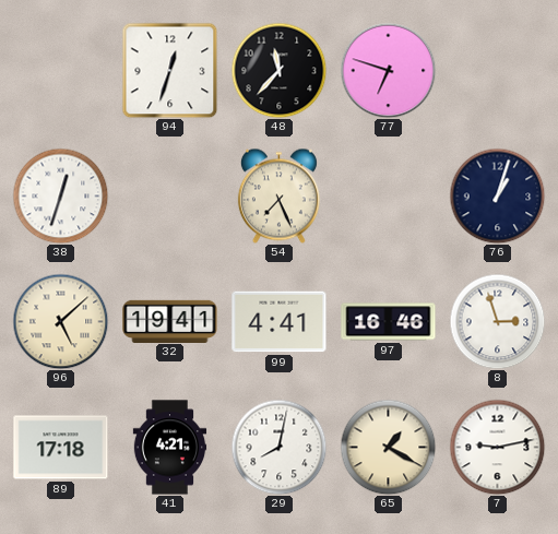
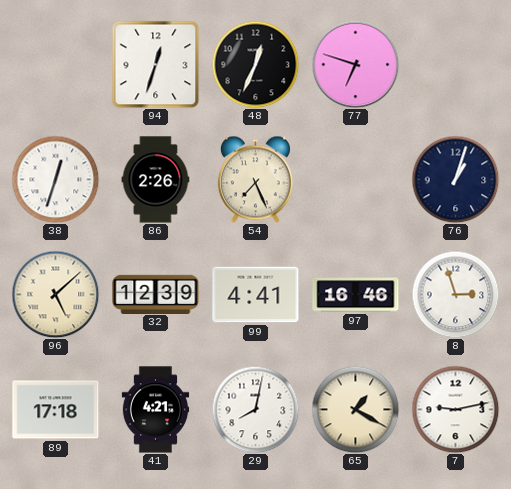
48: 11:37 -> 12:34
86: none -> 2:26
32: 19:41 -> 12:39
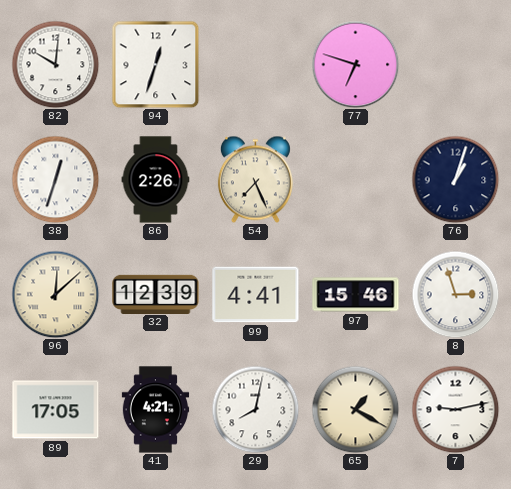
82: none -> 10:01
48: 12:34 -> none
96: 5:08 -> 12:08
97: 16:46 -> 15:46
89: 17:18 -> 17:05
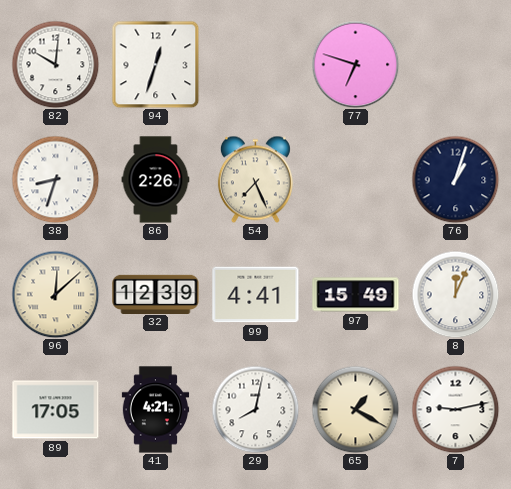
38: 12:33 -> 8:33
97: 15:46 -> 15:49
8: 2:57 -> 12:04
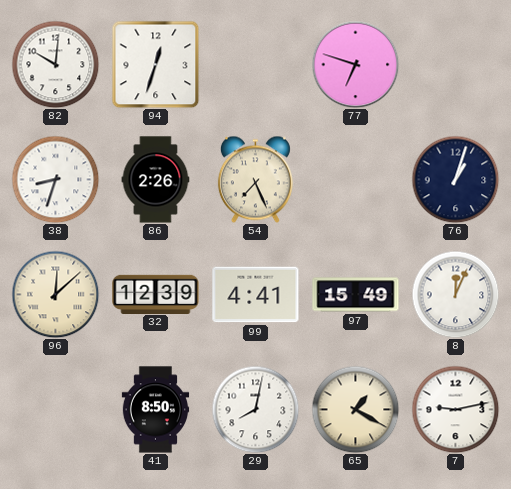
89: 17:05 -> none
41: 4:21 -> 8:50
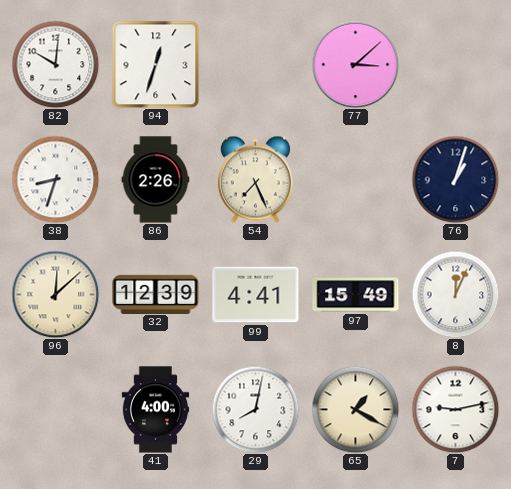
77: 6:48 -> 3:08
41: 8:50 -> 4:00
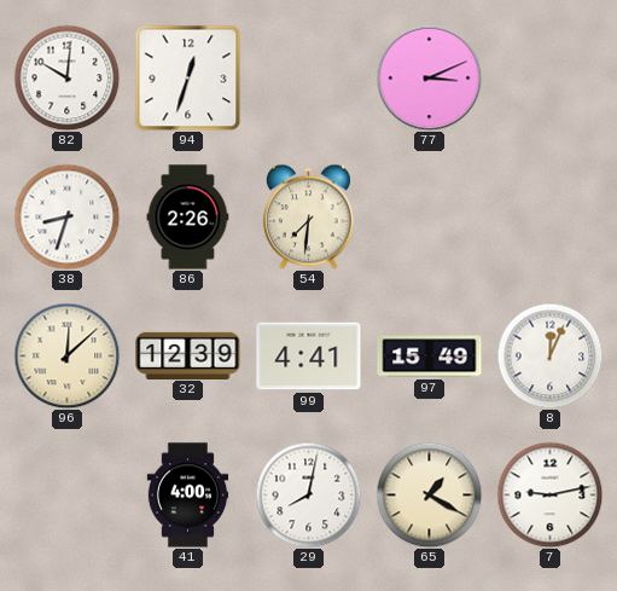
77: 3:08 -> 3:11
54: 7:26 -> 7:31
76: 1:03 -> none
